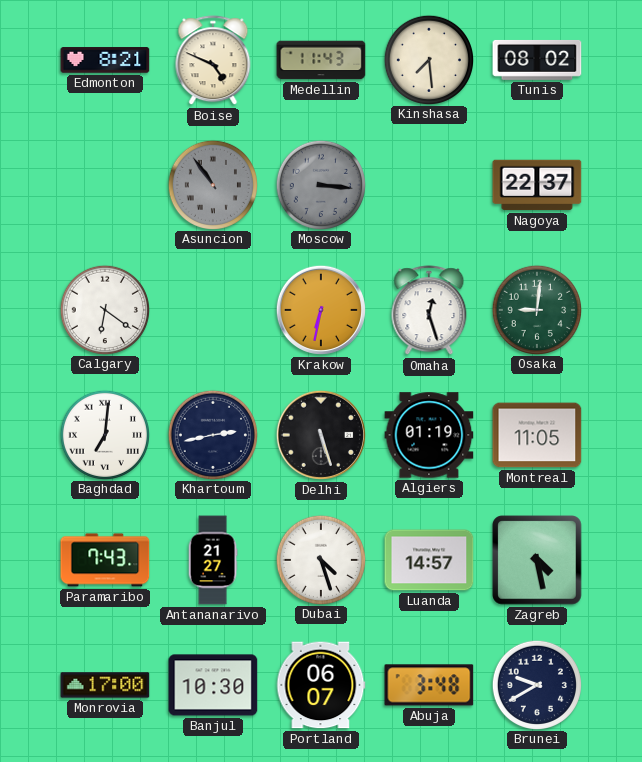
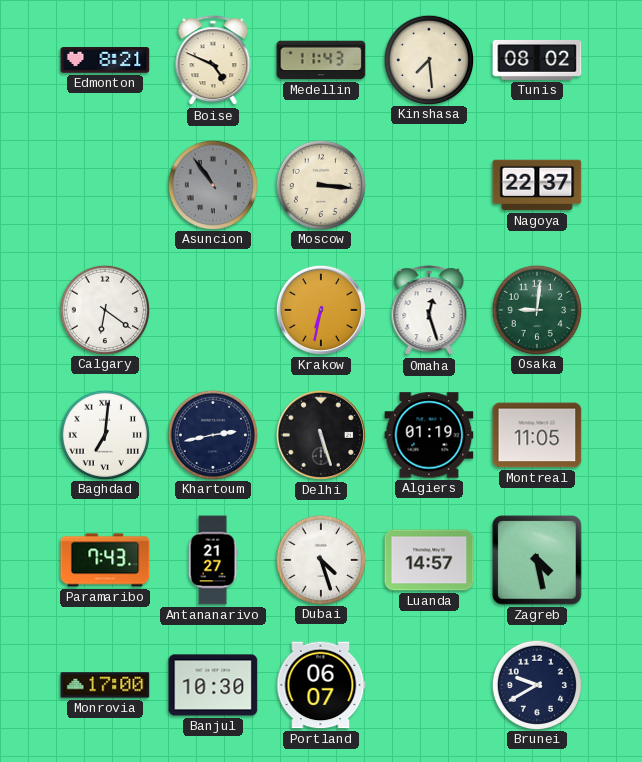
Moscow dial: grey -> cream
Abuja: 3:48 -> none
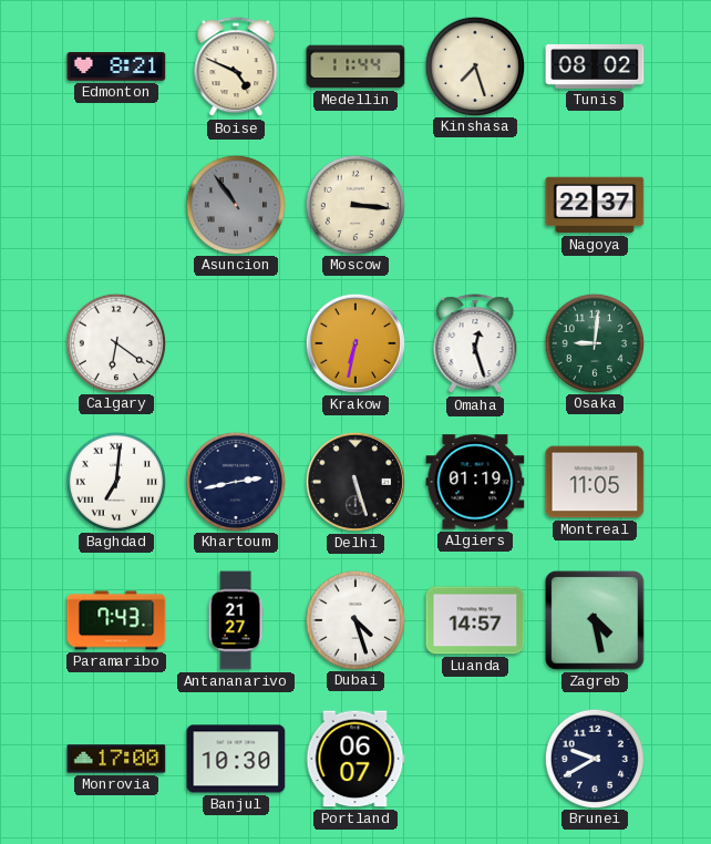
Medellin: 11:43 -> 11:44
Kinshasa: 7:29 -> 7:27
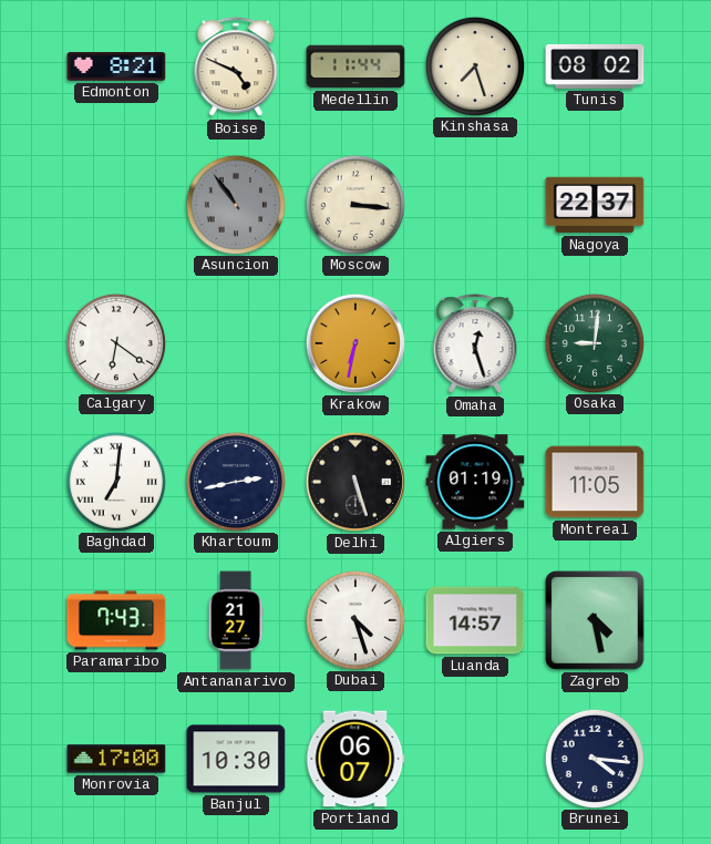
Brunei: 9:40 -> 4:16
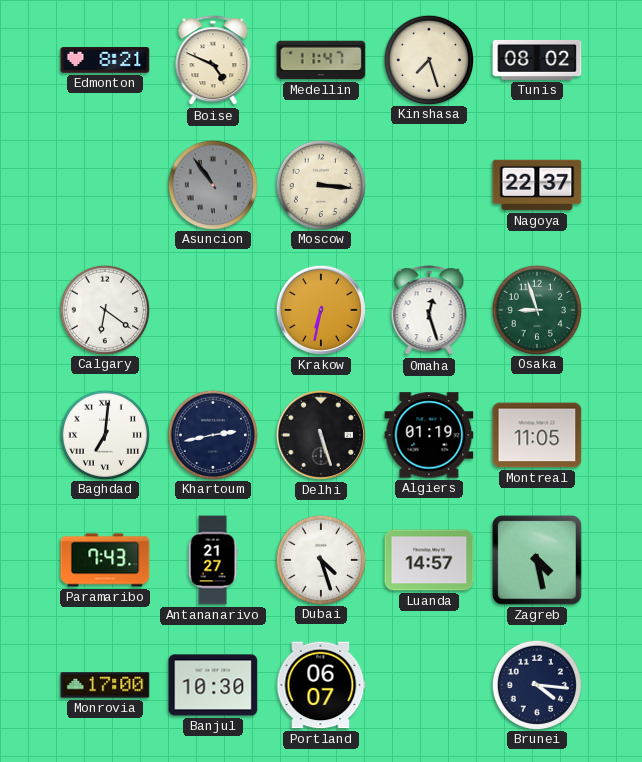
Medellin: 11:44 -> 11:47
Osaka: 9:01 -> 8:57
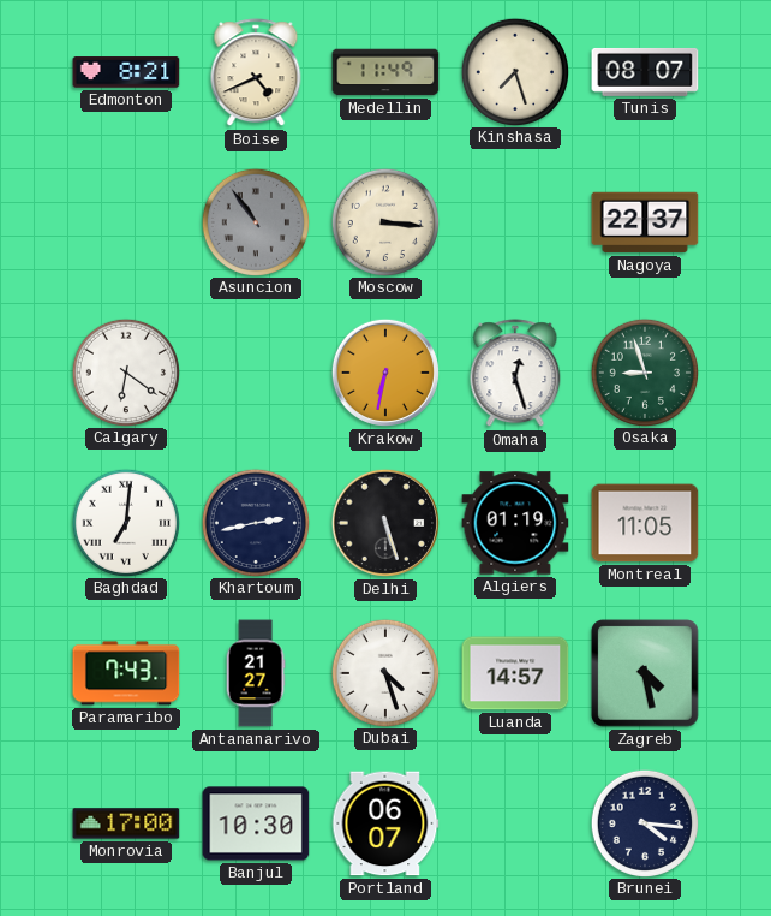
Boise: 4:49 -> 4:41
Medellin: 11:47 -> 11:49
Tunis: 08:02 -> 08:07
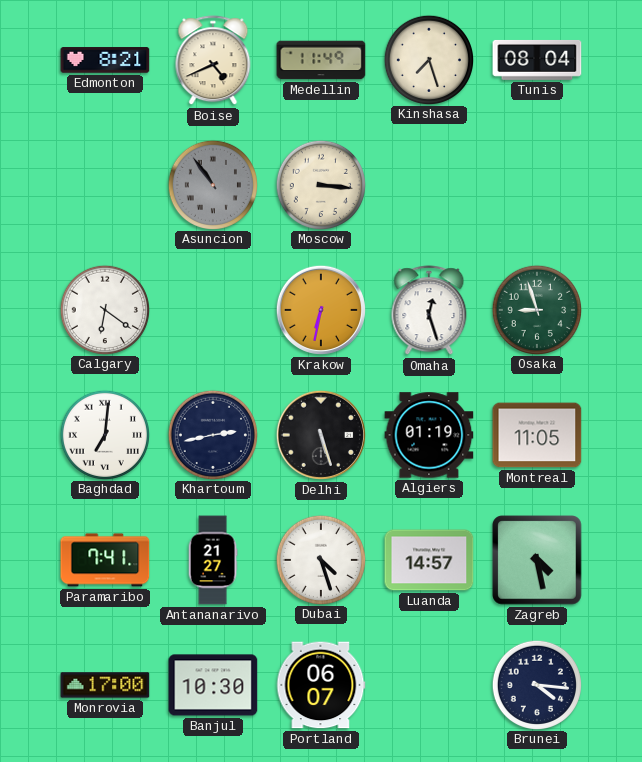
Tunis: 08:07 -> 08:04
Nagoya: 22:37 -> none
Paramaribo: 7:43 -> 7:41
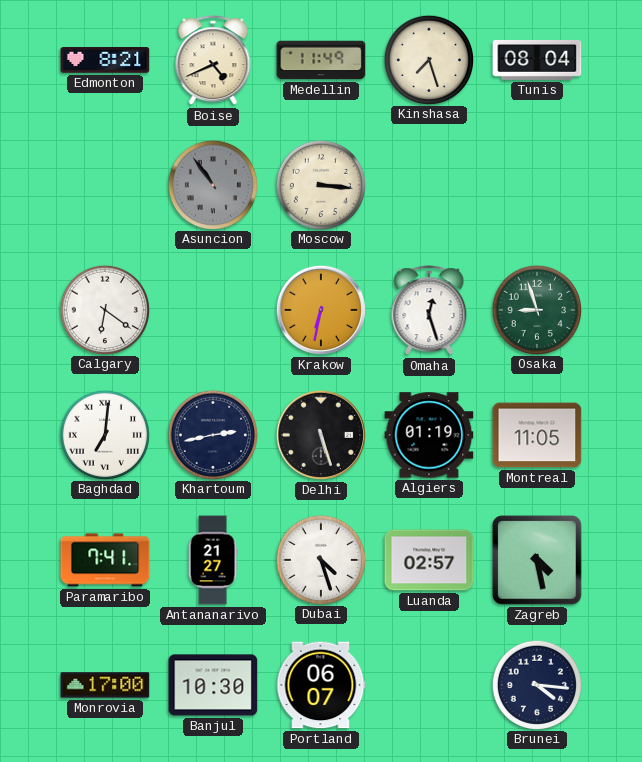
Luanda: 14:57 -> 02:57
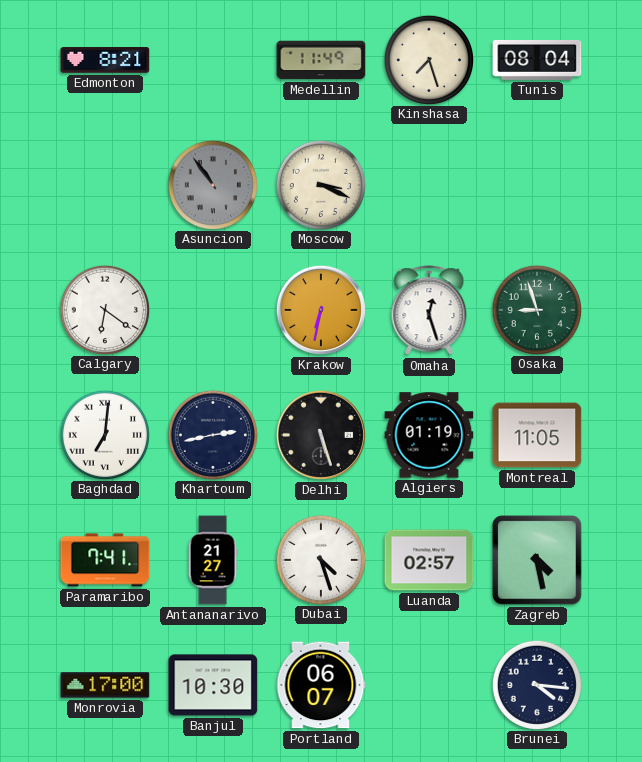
Boise: 4:41 -> none
Moscow: 3:16 -> 3:19
